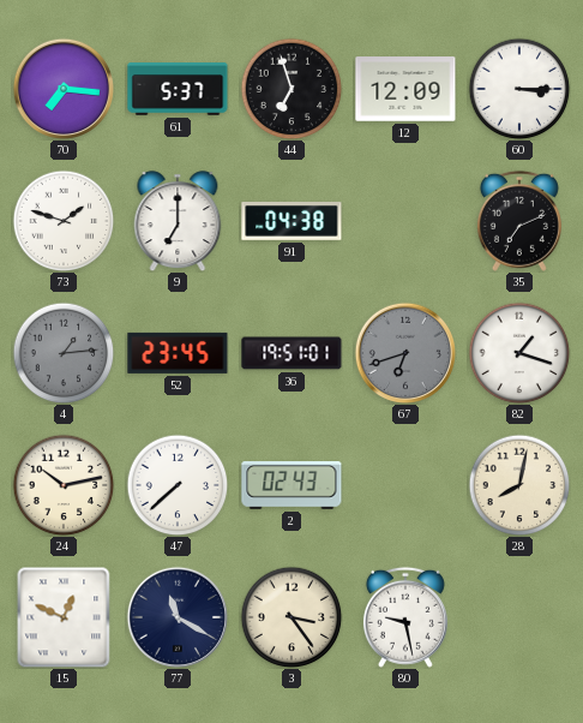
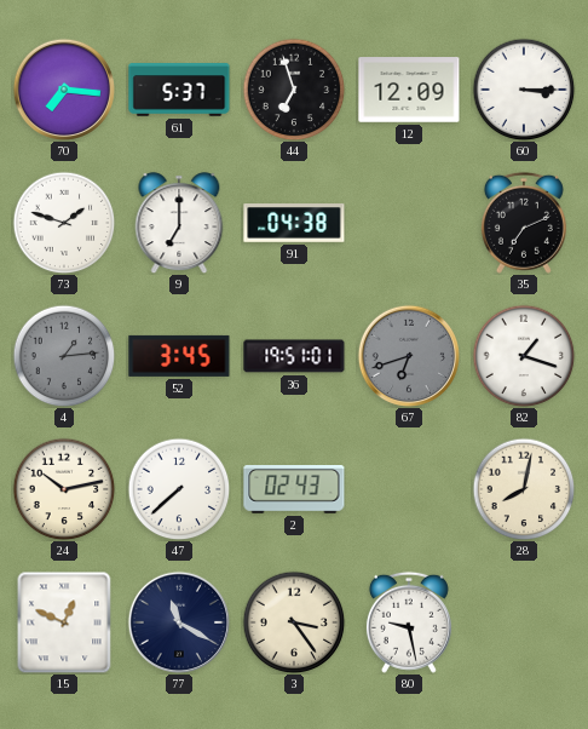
52: 23:45 -> 3:45
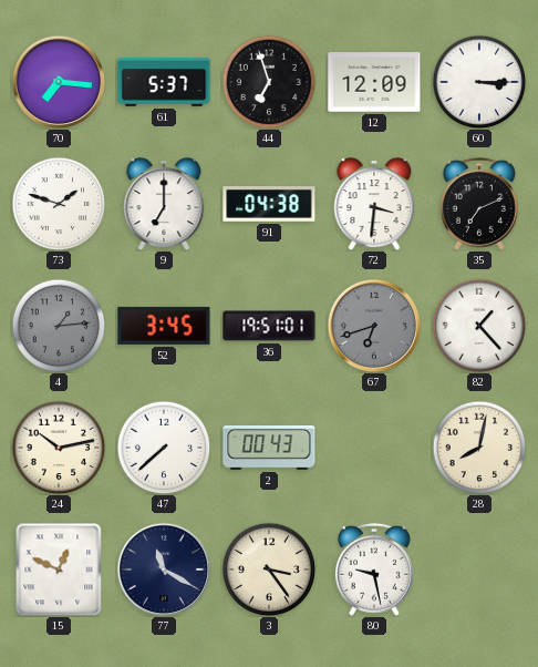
72: none -> 3:31
82: 1:18 -> 1:23
2: 02:43 -> 00:43
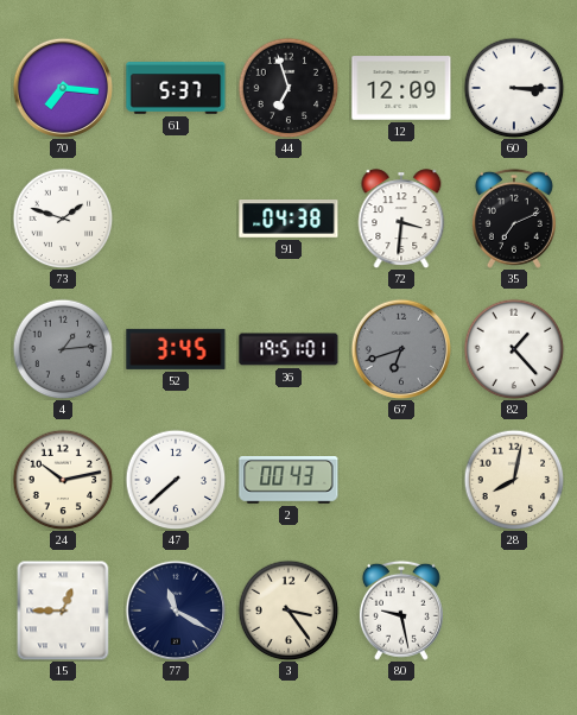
9: 7:00 -> none
15: 12:49 -> 12:45
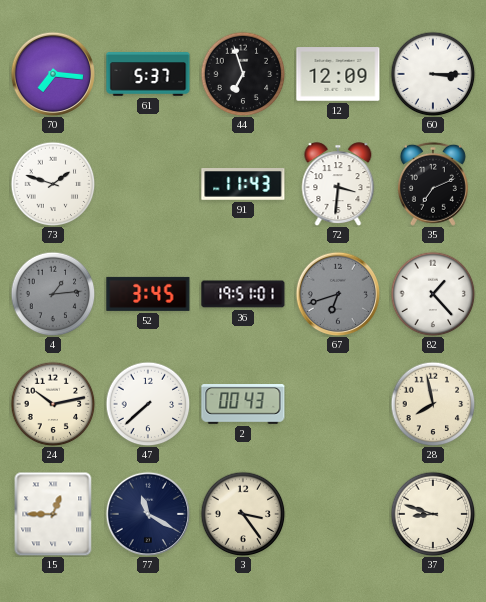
91: 04:38 -> 11:43
28: 8:02 -> 7:58
80: 9:28 -> none
37: none -> 8:48
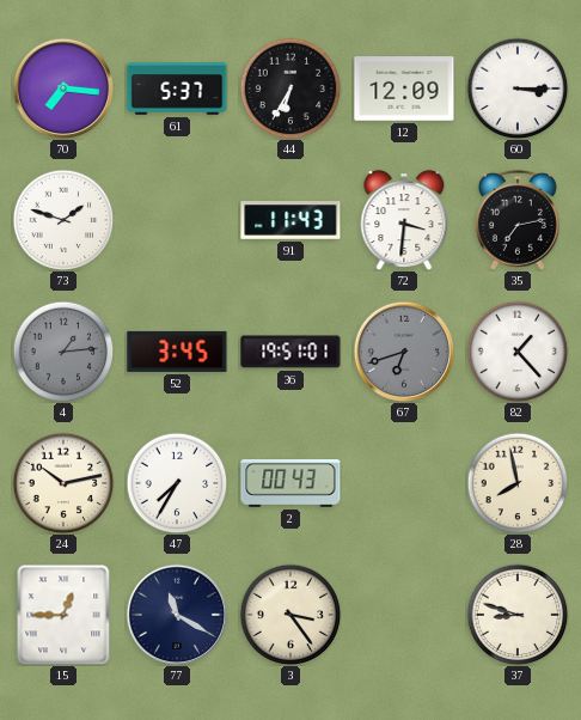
44: 6:57 -> 6:35
35: 7:11 -> 7:13
47: 7:38 -> 7:35
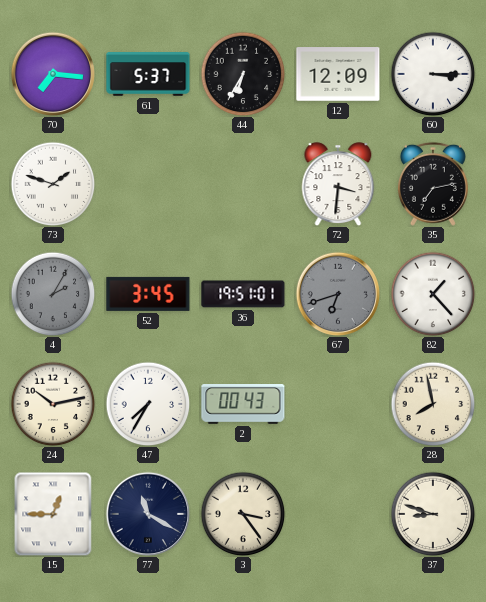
91: 11:43 -> none
4: 1:14 -> 2:05
